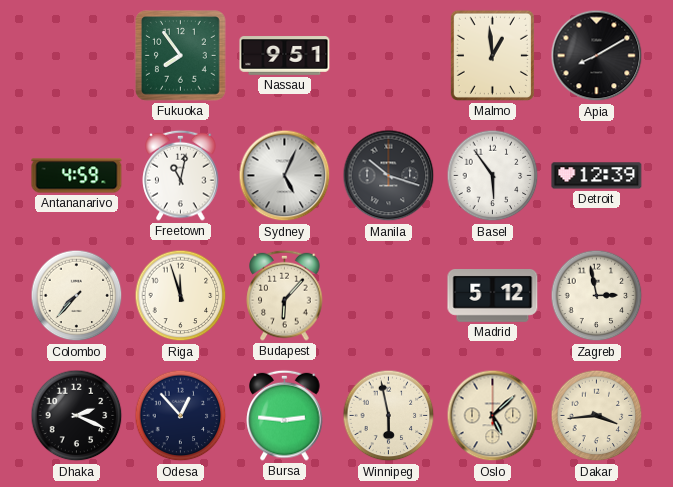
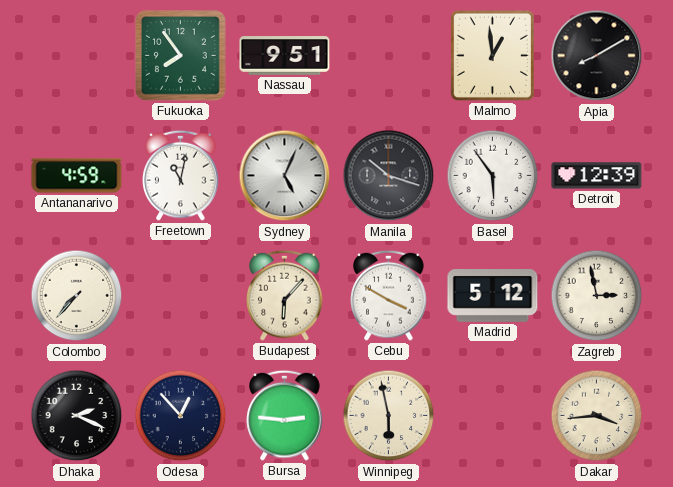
Riga: 11:57 -> none
Cebu: none -> 3:50
Oslo: 5:08 -> none
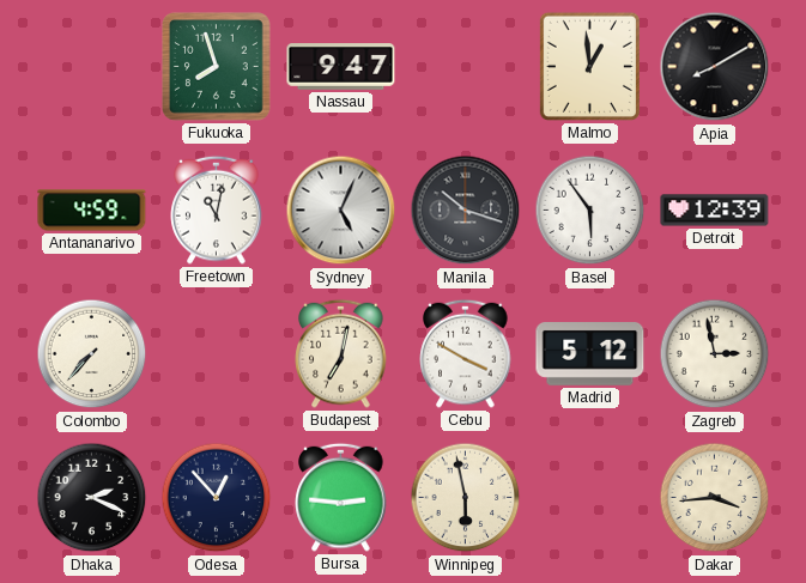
Fukuoka: 7:54 -> 7:57
Nassau: 9:51 -> 9:47
Budapest: 6:07 -> 7:02
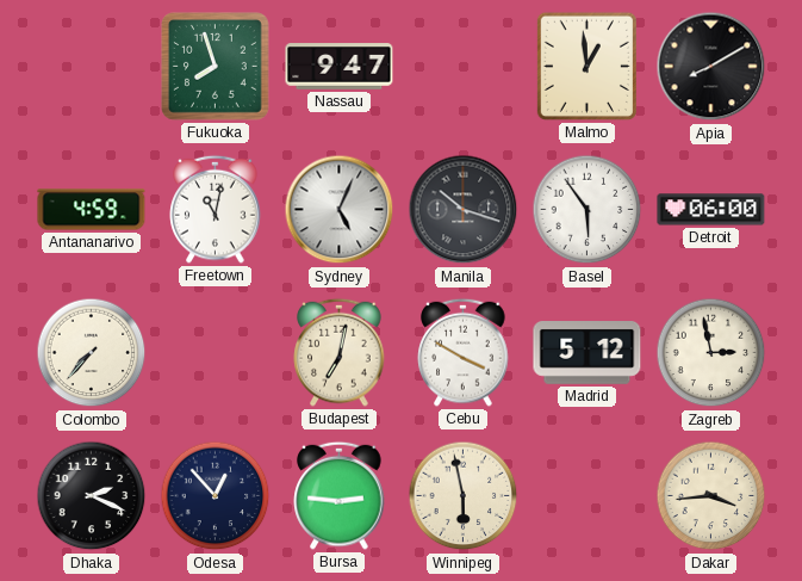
Detroit: 12:39 -> 06:00
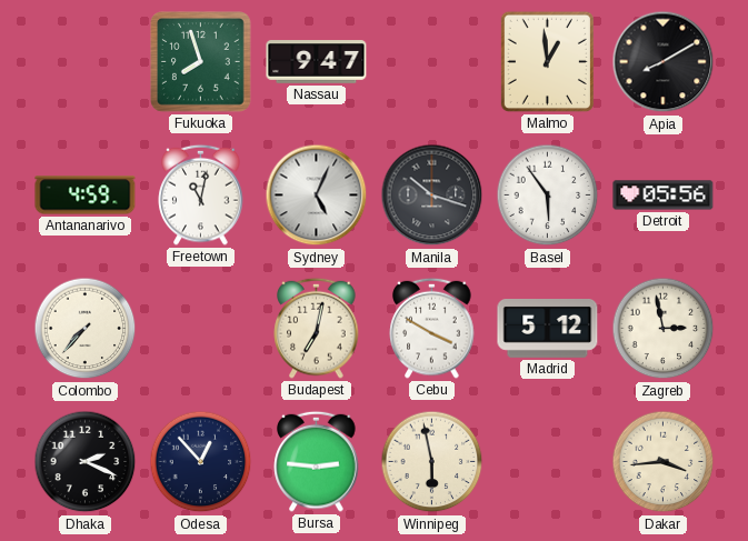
Detroit: 06:00 -> 05:56
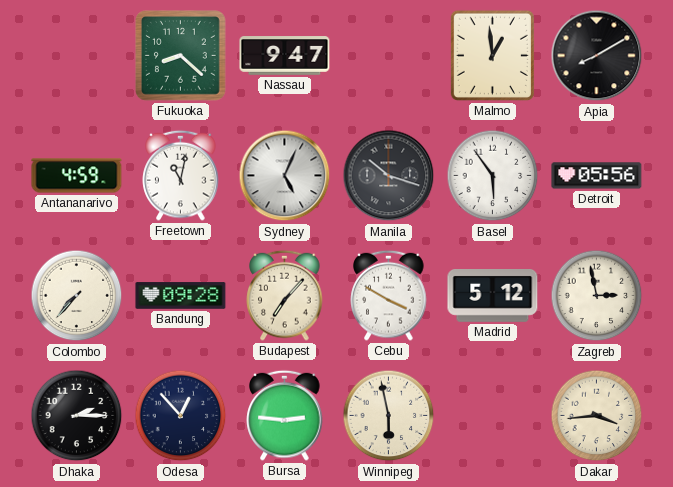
Fukuoka: 7:57 -> 8:22
Bandung: none -> 09:28
Budapest: 7:02 -> 7:07
Dhaka: 2:19 -> 2:15
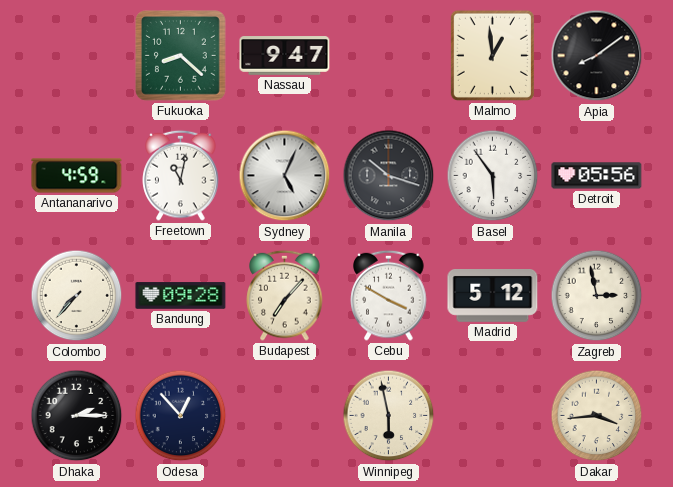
Apia: 8:10 -> 8:09
Bursa: 2:46 -> none
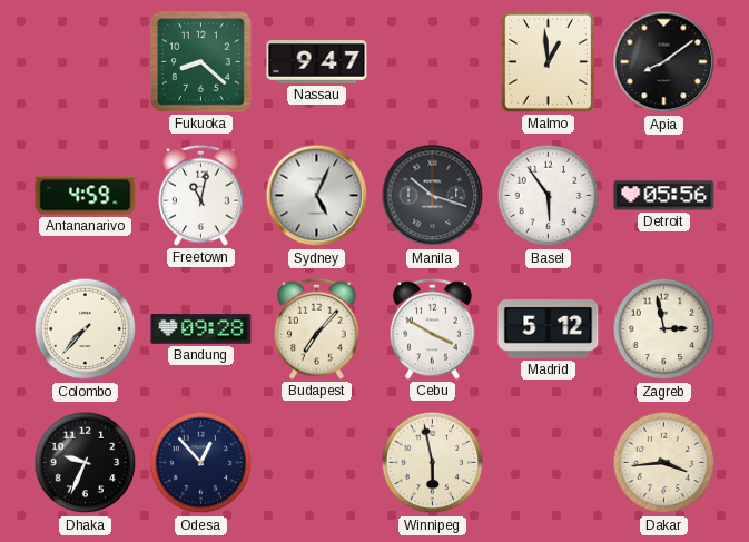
Dhaka: 2:15 -> 9:34
